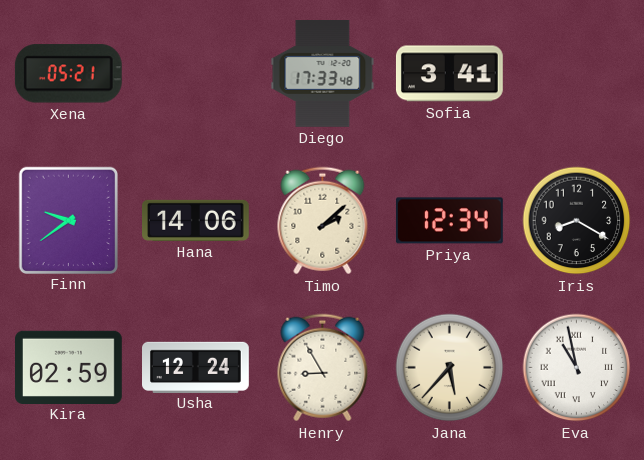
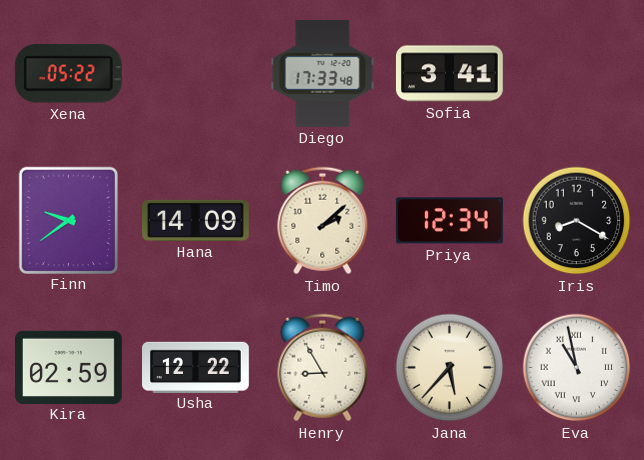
Xena: 05:21 -> 05:22
Hana: 14:06 -> 14:09
Usha: 12:24 -> 12:22
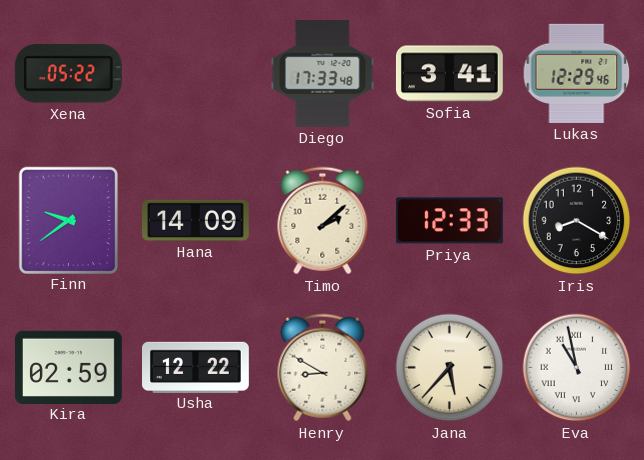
Lukas: none -> 12:29
Priya: 12:34 -> 12:33
Henry: 8:55 -> 8:50
